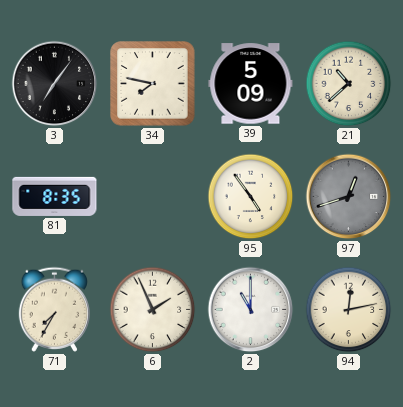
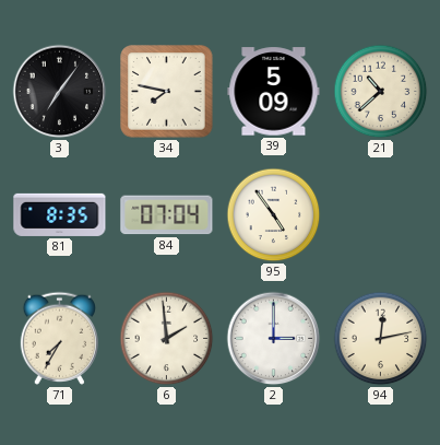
84: none -> 07:04
97: 12:42 -> none
6: 1:56 -> 1:59
2: 11:00 -> 3:00
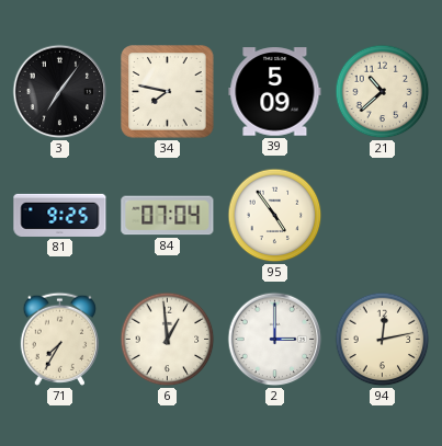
81: 8:35 -> 9:25
6: 1:59 -> 12:59
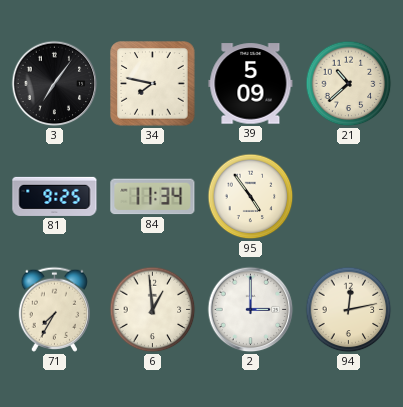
84: 07:04 -> 11:34
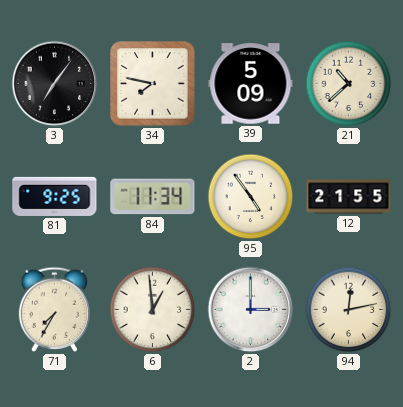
12: none -> 21:55
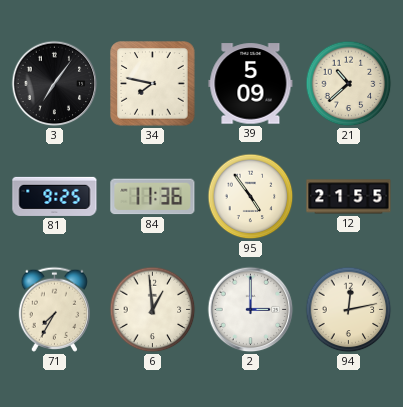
84: 11:34 -> 11:36
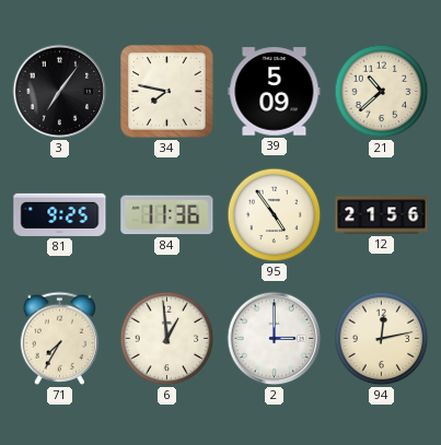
12: 21:55 -> 21:56
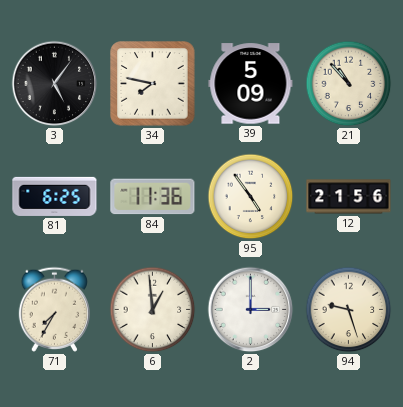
3: 7:06 -> 5:06
21: 10:38 -> 10:53
81: 9:25 -> 6:25
94: 12:13 -> 9:27
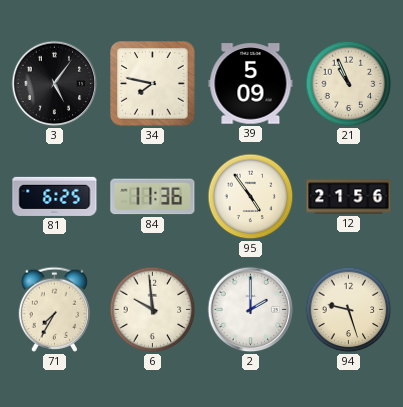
21: 10:53 -> 10:56
6: 12:59 -> 9:59
2: 3:00 -> 2:00
